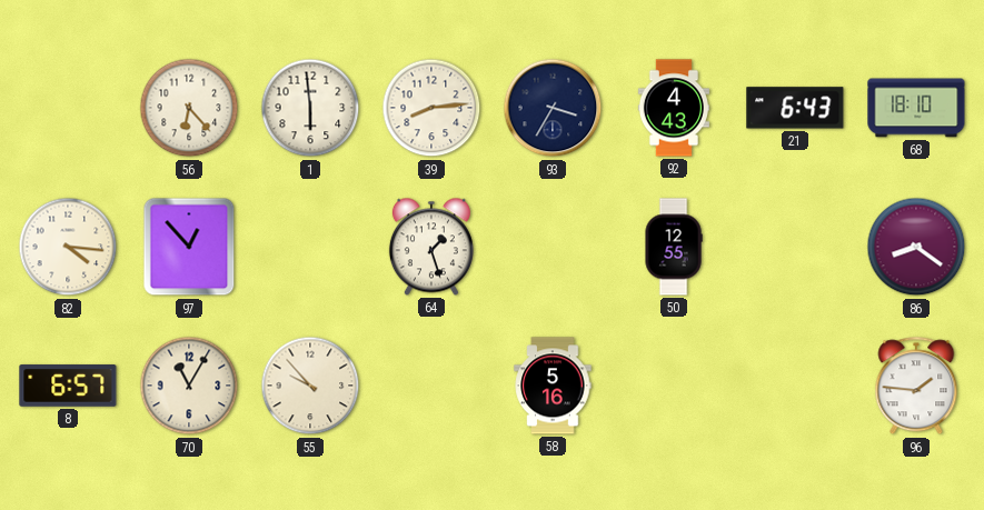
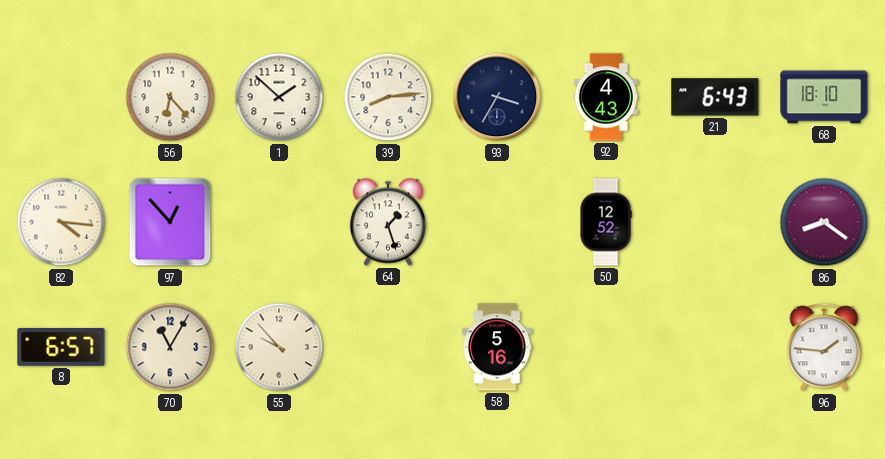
1: 5:59 -> 1:52
50: 12:55 -> 12:52
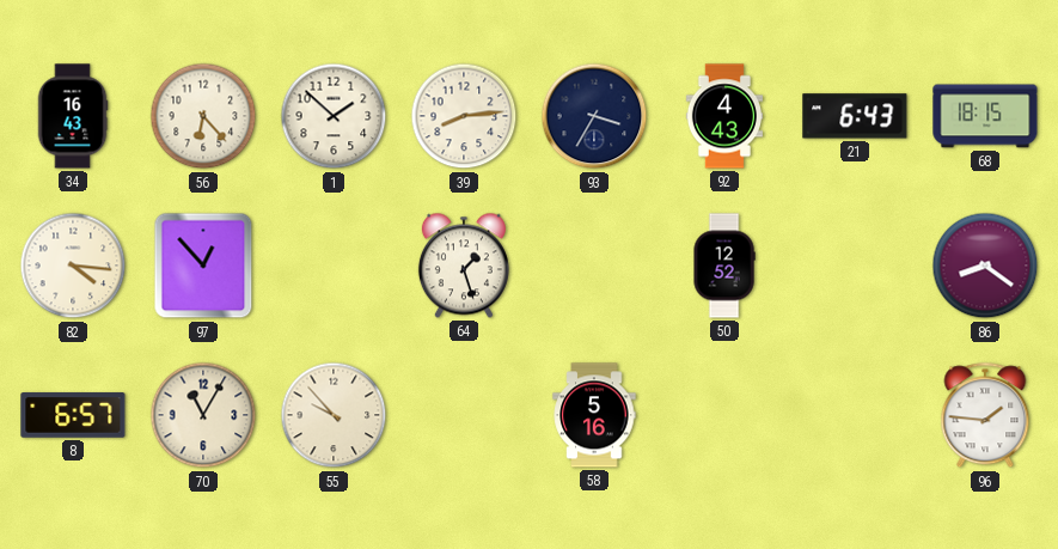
34: none -> 16:43
68: 18:10 -> 18:15
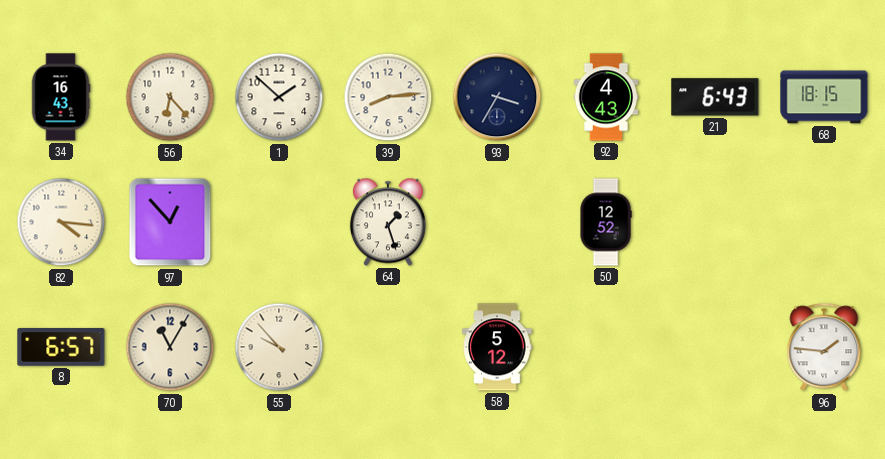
86: 8:21 -> none
58: 5:16 -> 5:12
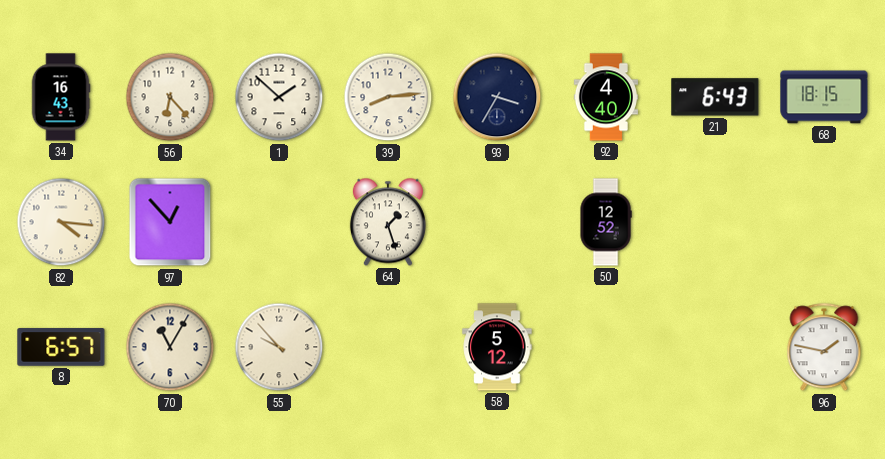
92: 4:43 -> 4:40
96: 1:46 -> 1:47
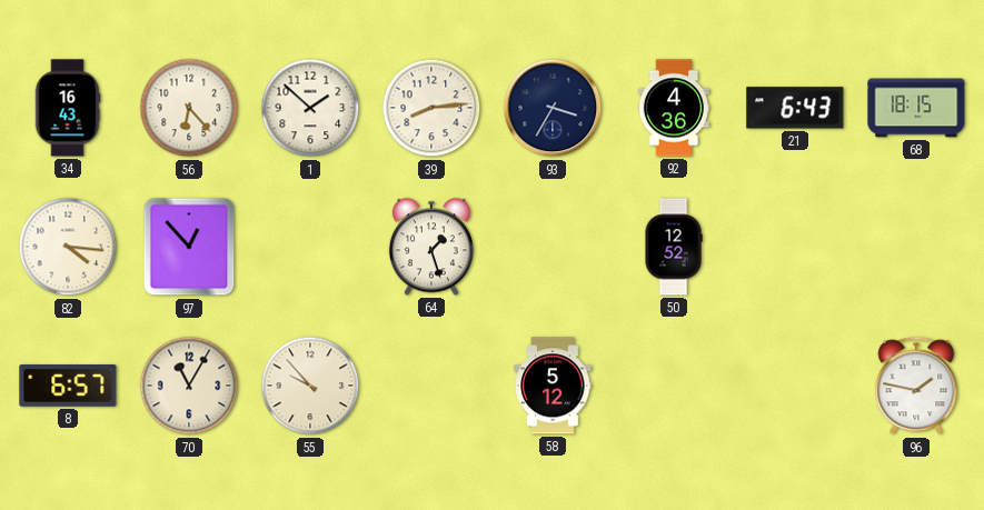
92: 4:40 -> 4:36
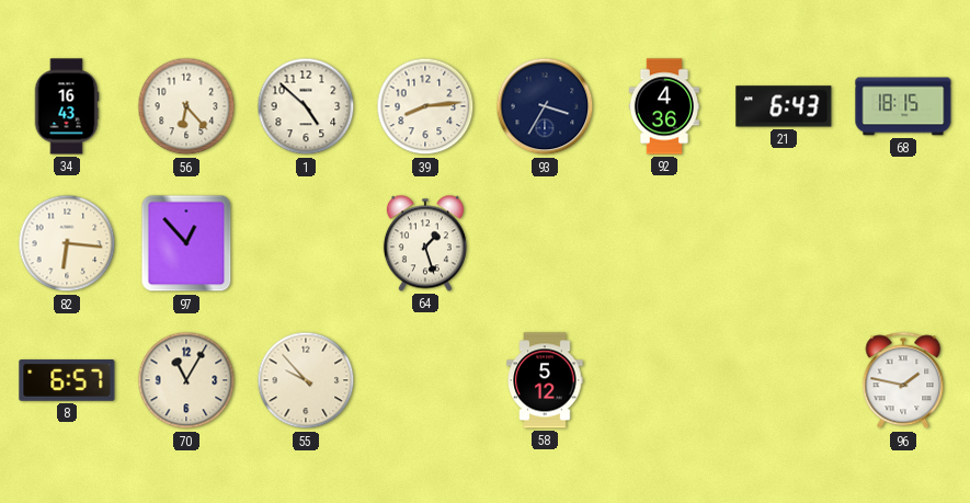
1: 1:52 -> 4:52
82: 4:16 -> 6:16
50: 12:52 -> none
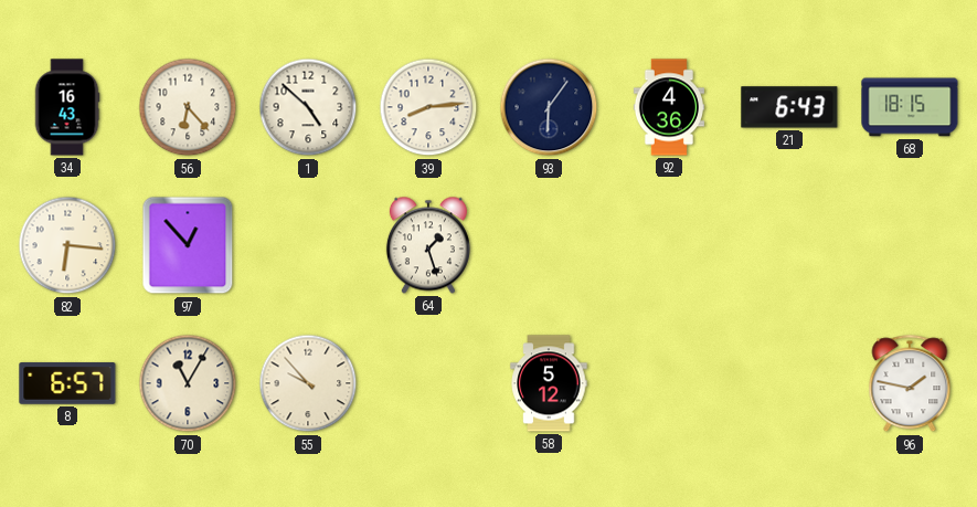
93: 3:35 -> 6:06
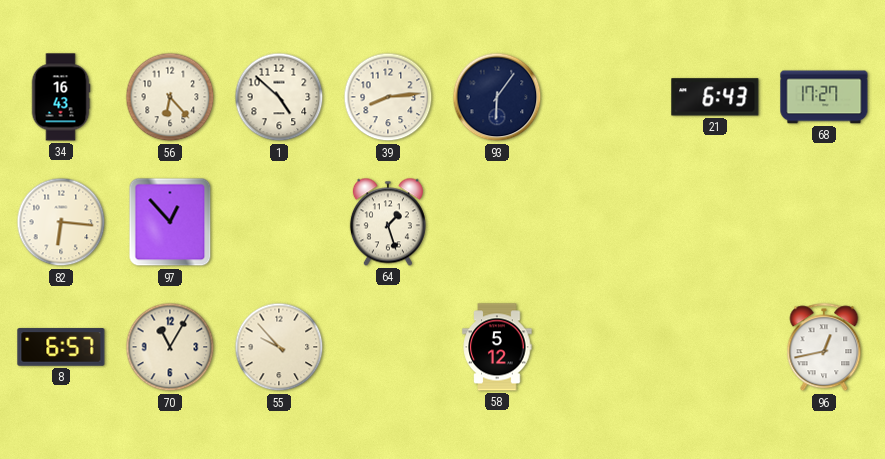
92: 4:36 -> none
68: 18:15 -> 17:27
96: 1:47 -> 12:43
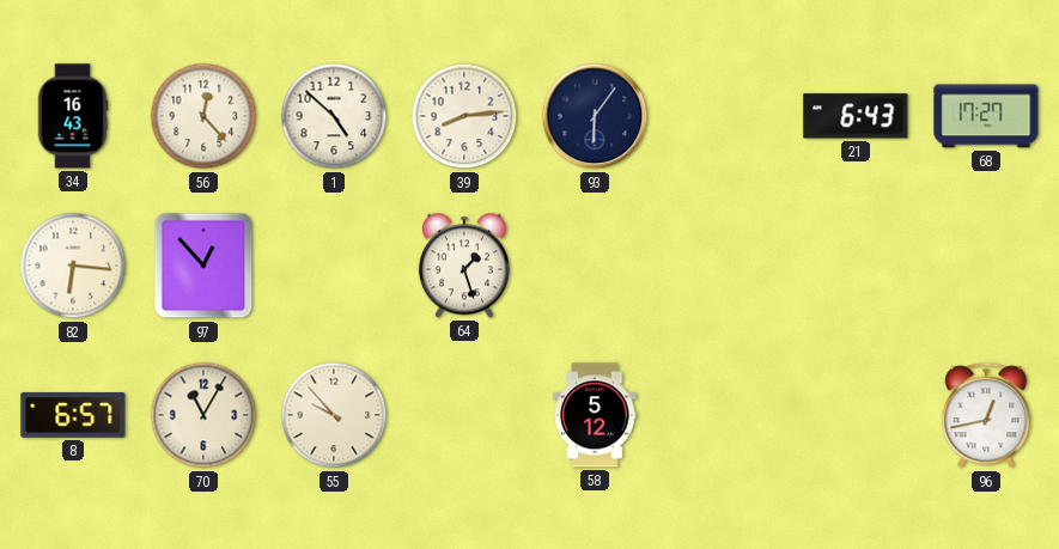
56: 6:23 -> 12:23
